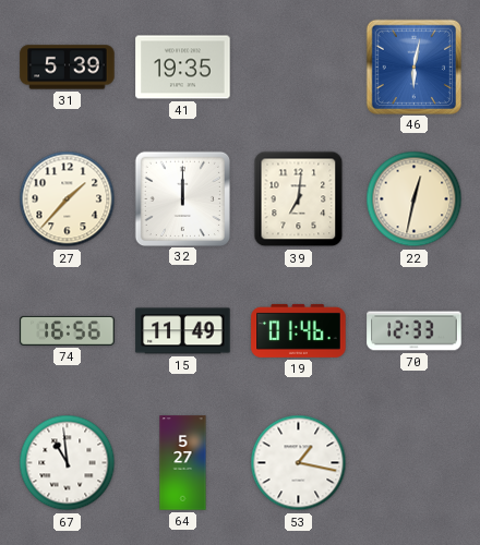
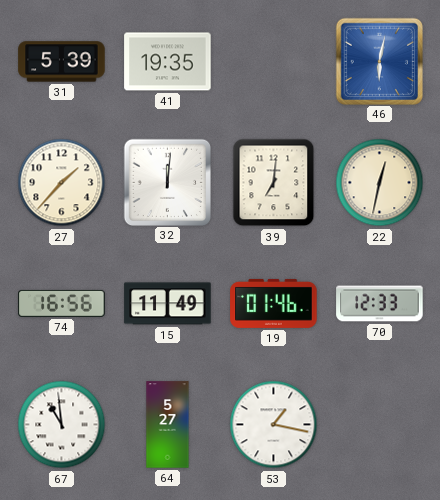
32: 12:00 -> 12:01
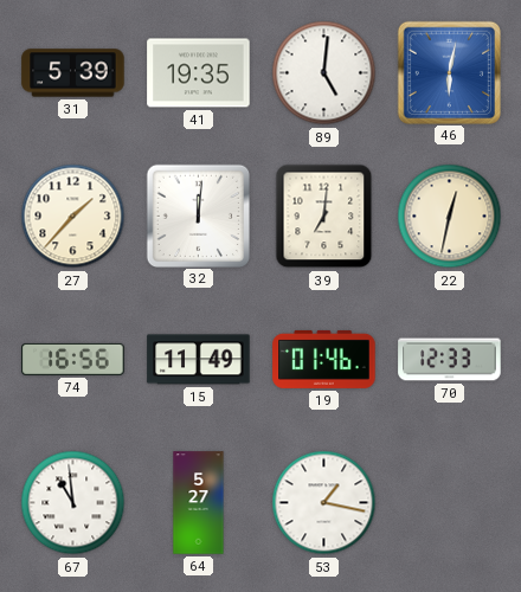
89: none -> 5:01
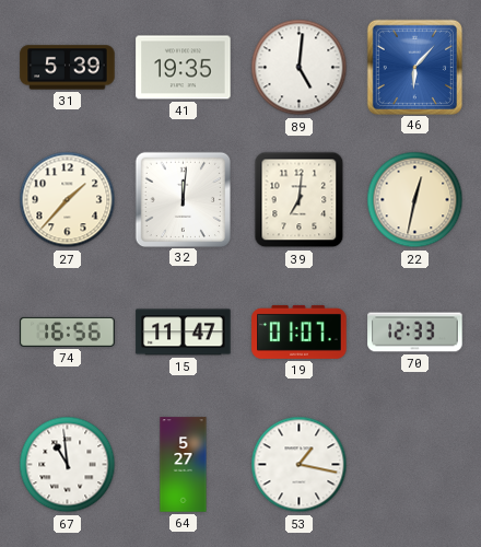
46: 6:02 -> 6:07
15: 11:49 -> 11:47
19: 01:46 -> 01:07
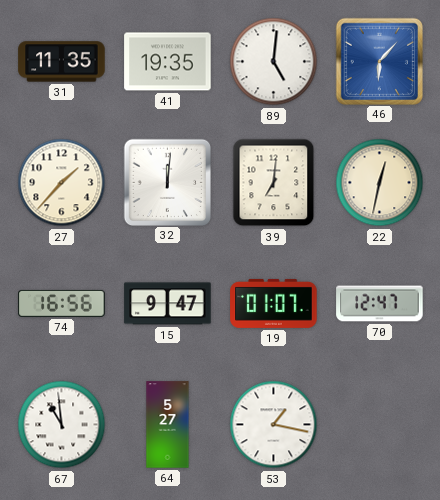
31: 5:39 -> 11:35
15: 11:47 -> 9:47
70: 12:33 -> 12:47
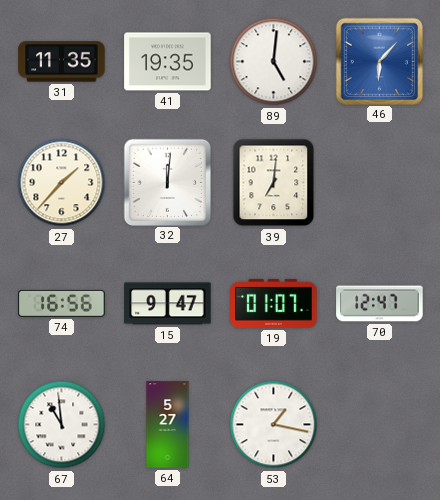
22: 12:32 -> none
